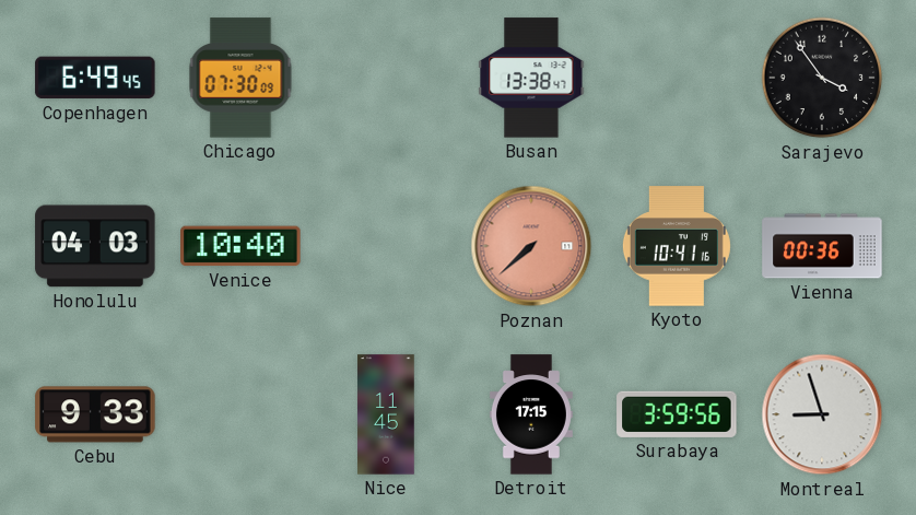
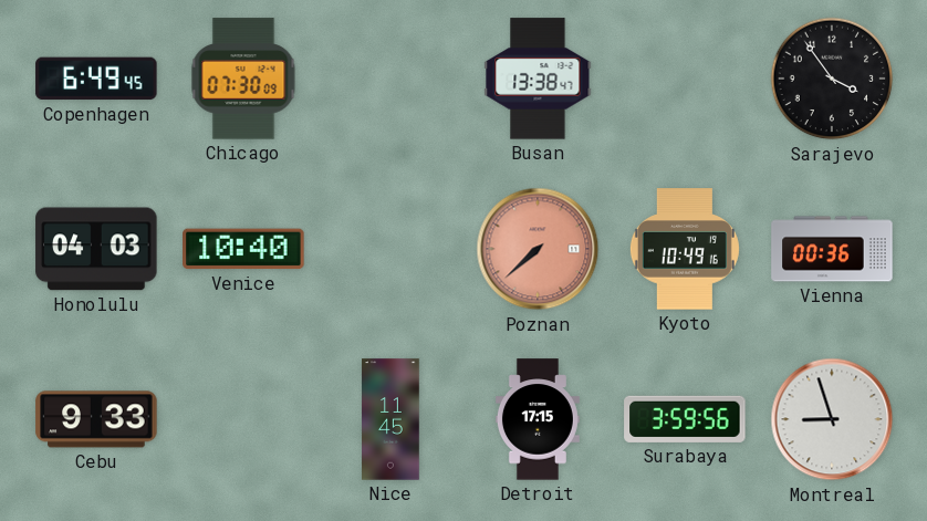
Kyoto: 10:41 -> 10:49
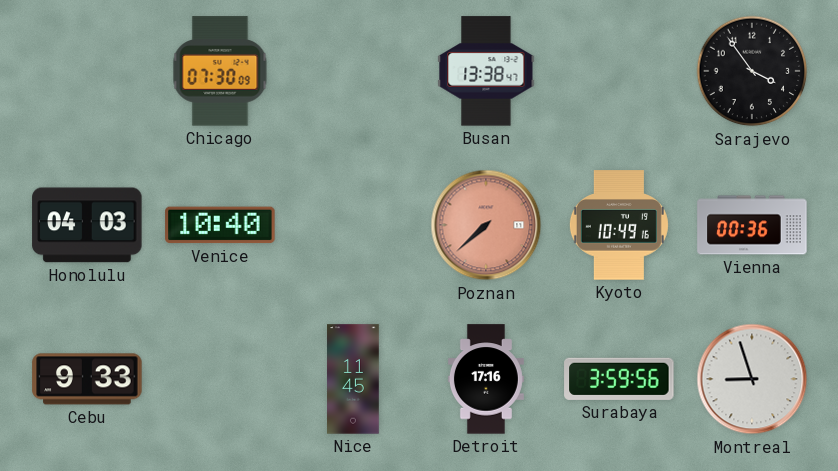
Copenhagen: 6:49 -> none
Detroit: 17:15 -> 17:16
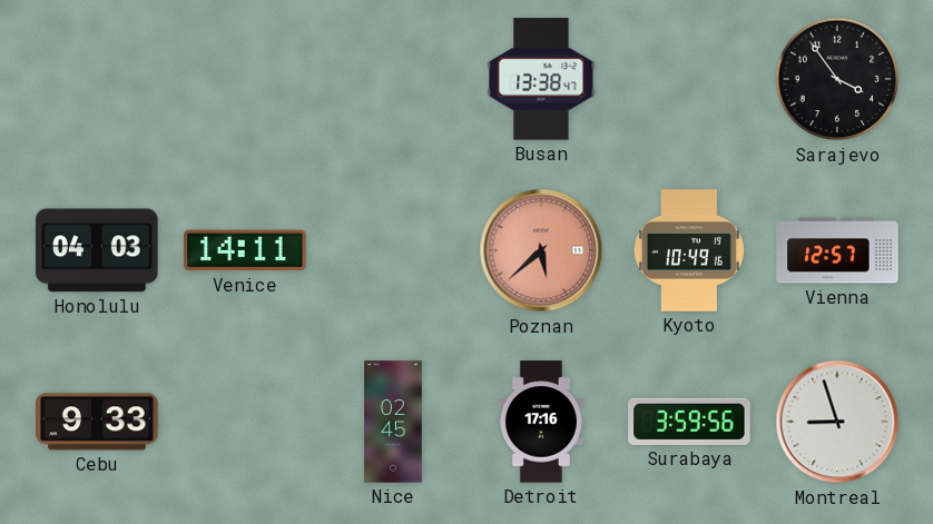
Chicago: 07:30 -> none
Venice: 10:40 -> 14:11
Poznan: 7:38 -> 5:38
Vienna: 00:36 -> 12:57
Nice: 11:45 -> 02:45
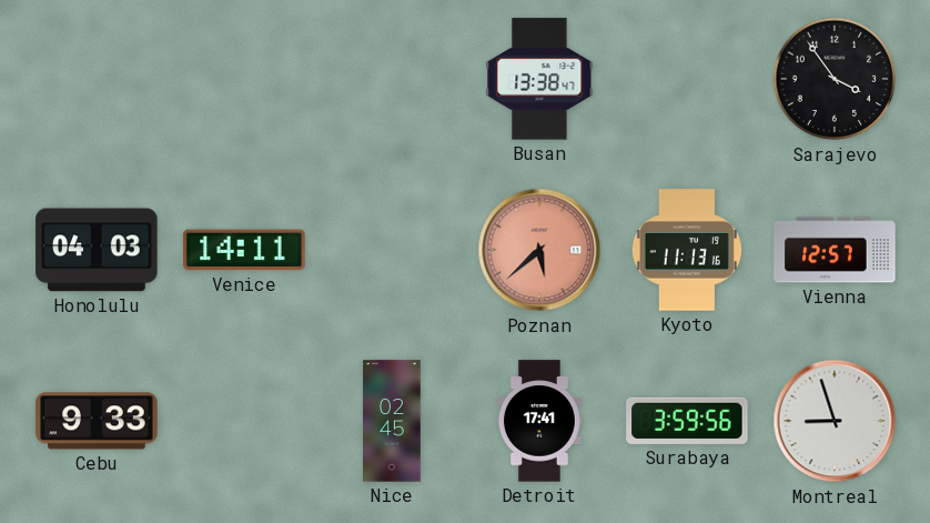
Kyoto: 10:49 -> 11:13
Detroit: 17:16 -> 17:41
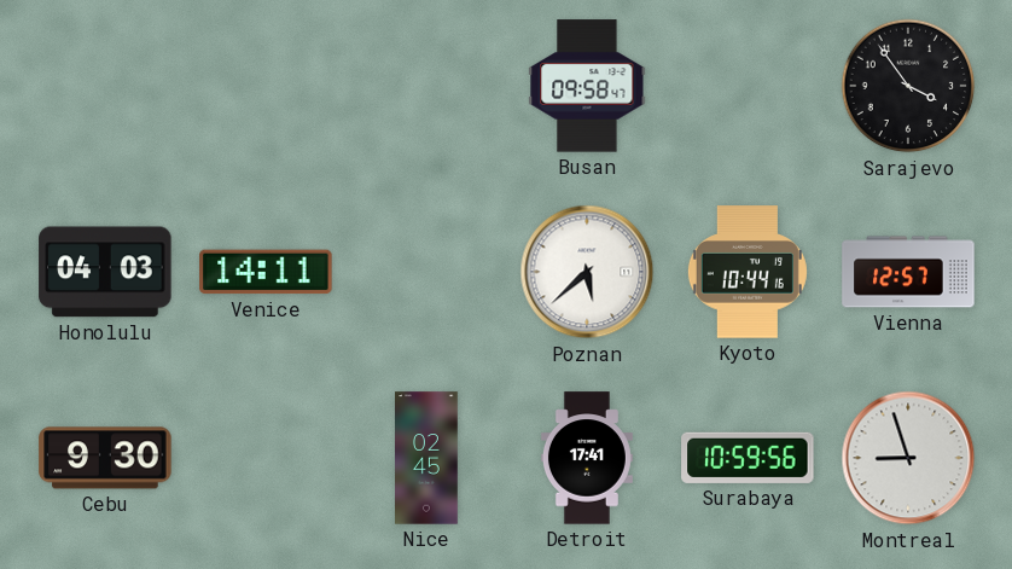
Busan: 13:38 -> 09:58
Poznan dial: salmon -> white
Kyoto: 11:13 -> 10:44
Cebu: 9:33 -> 9:30
Surabaya: 3:59 -> 10:59
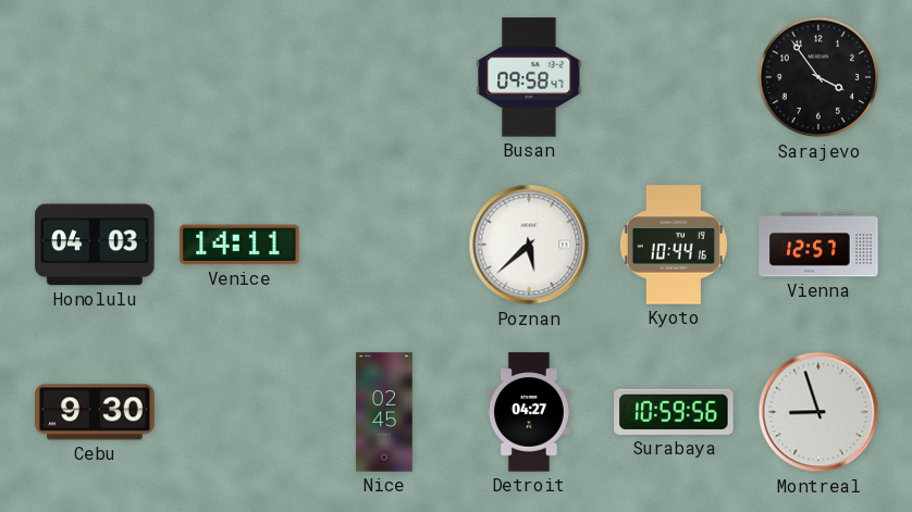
Detroit: 17:41 -> 04:27
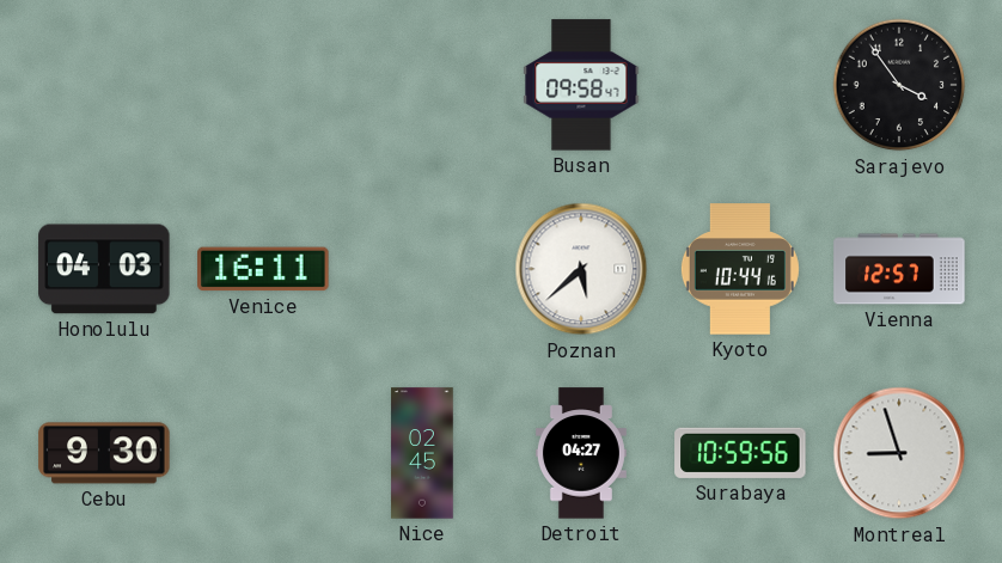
Venice: 14:11 -> 16:11
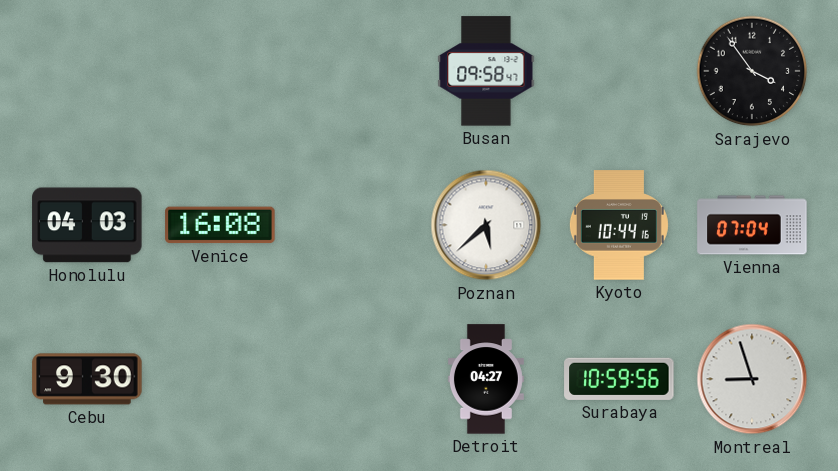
Venice: 16:11 -> 16:08
Vienna: 12:57 -> 07:04
Nice: 02:45 -> none
